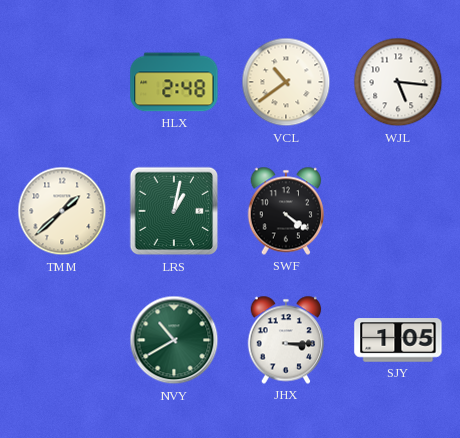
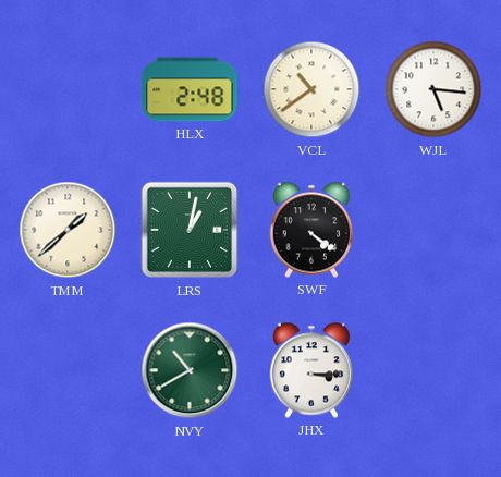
SJY: 1:05 -> none
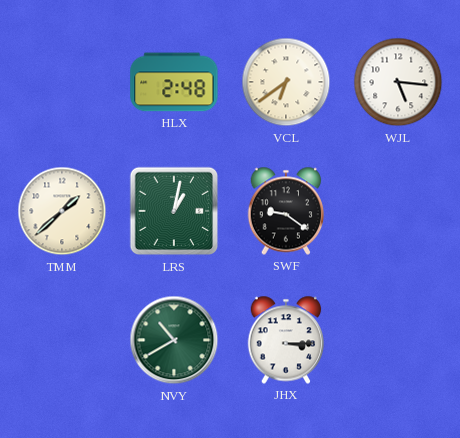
VCL: 10:39 -> 6:39
SWF: 4:21 -> 9:21
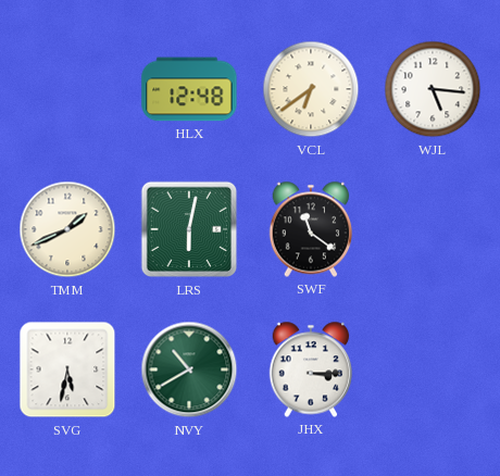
HLX: 2:48 -> 12:48
TMM: 1:38 -> 1:41
LRS: 1:02 -> 6:02
SWF: 9:21 -> 11:21
SVG: none -> 5:32
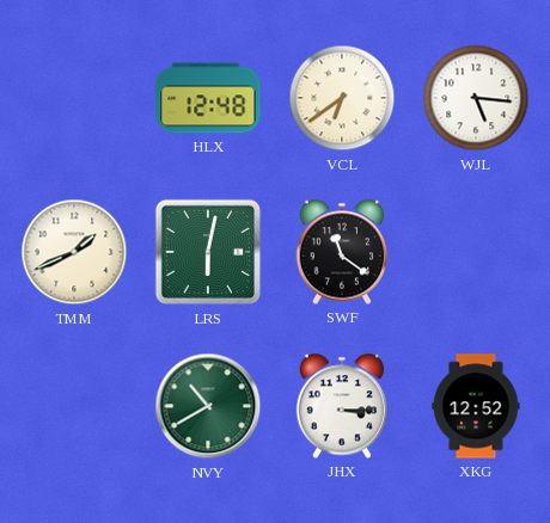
SVG: 5:32 -> none
XKG: none -> 12:52
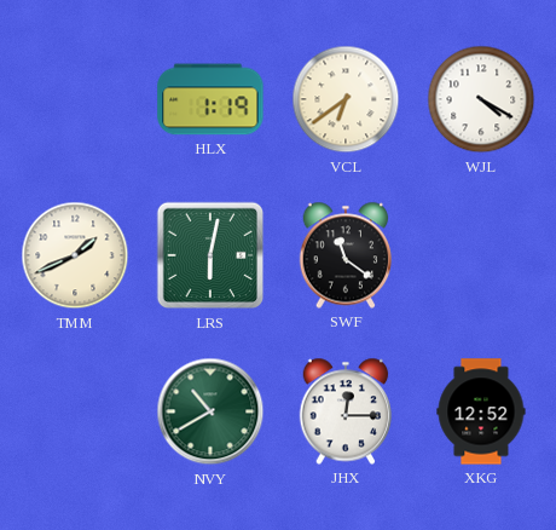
HLX: 12:48 -> 1:19
WJL: 5:16 -> 4:20
JHX: 3:15 -> 12:15
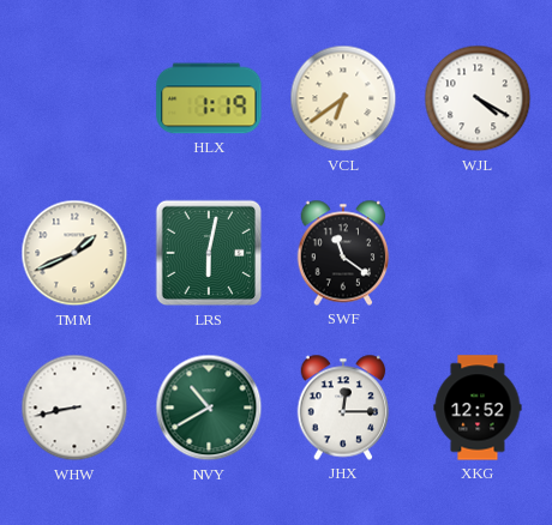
WHW: none -> 8:43
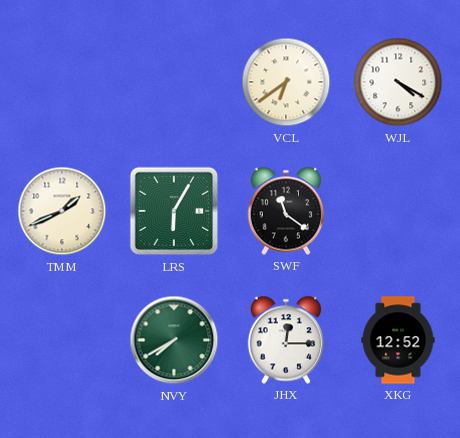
HLX: 1:19 -> none
LRS: 6:02 -> 6:05
WHW: 8:43 -> none
NVY: 10:40 -> 7:40
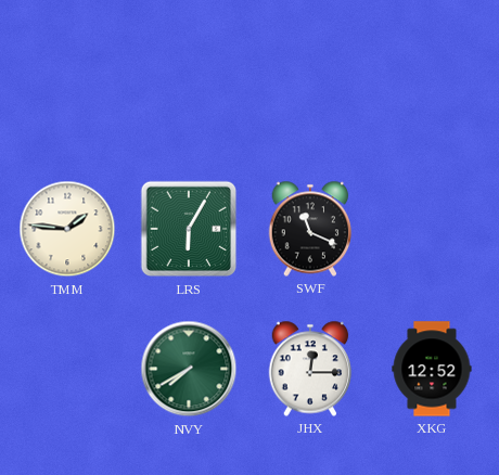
VCL: 6:39 -> none
WJL: 4:20 -> none
TMM: 1:41 -> 1:46
SWF: 11:21 -> 11:19
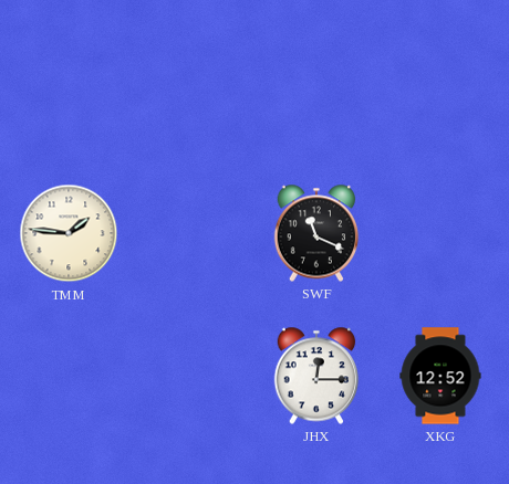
LRS: 6:05 -> none
NVY: 7:40 -> none
